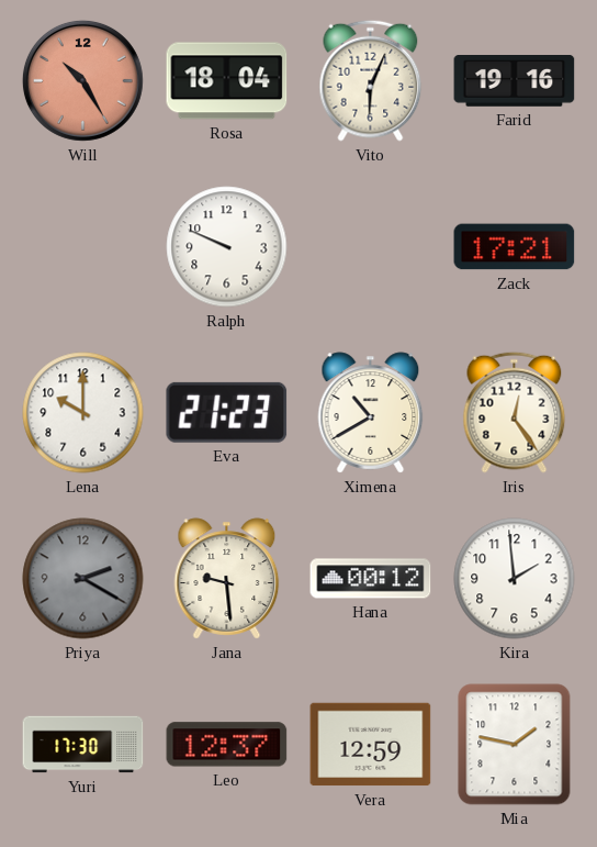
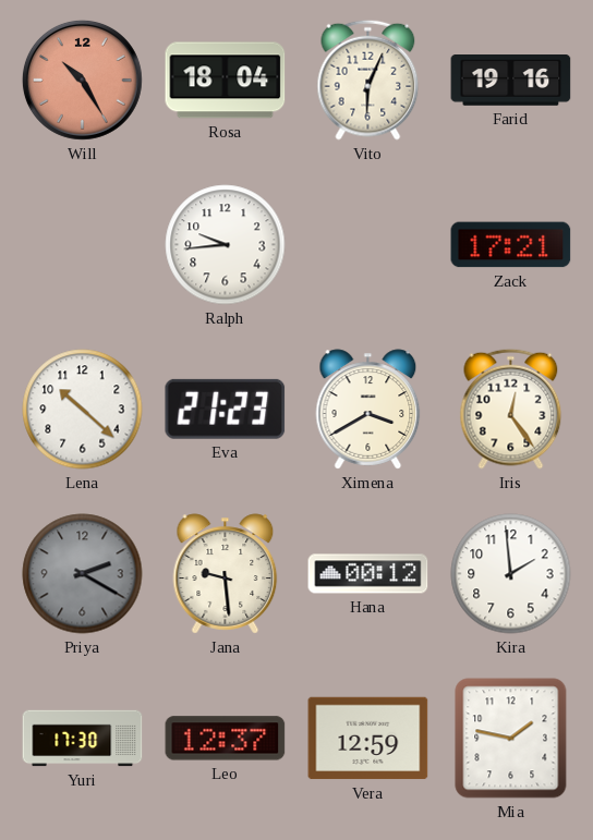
Ralph: 9:49 -> 9:44
Lena: 10:00 -> 10:22
Ximena: 10:40 -> 3:40
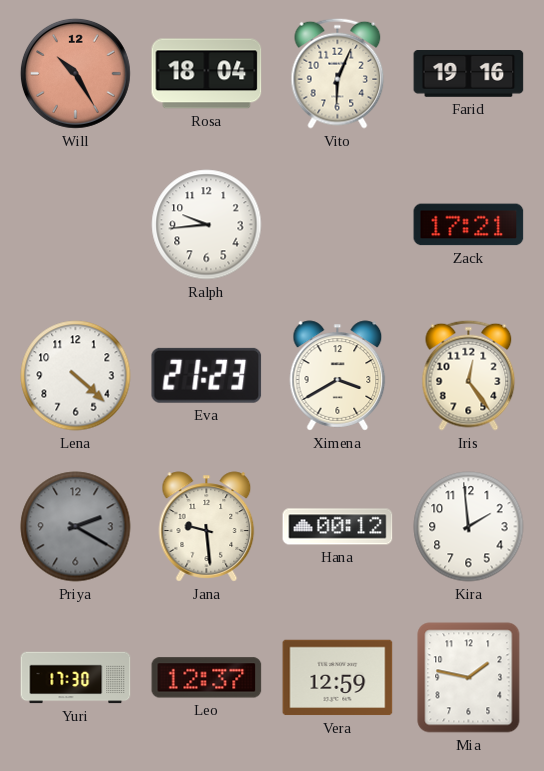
Lena: 10:22 -> 4:22
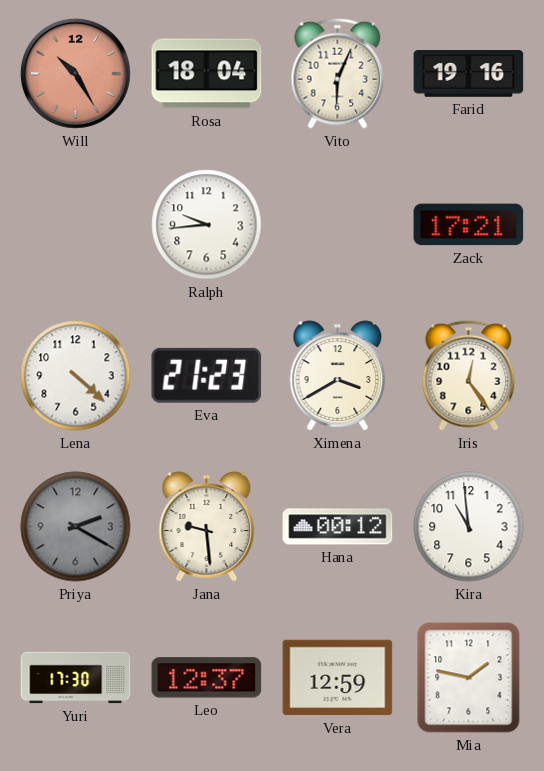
Kira: 1:59 -> 10:59
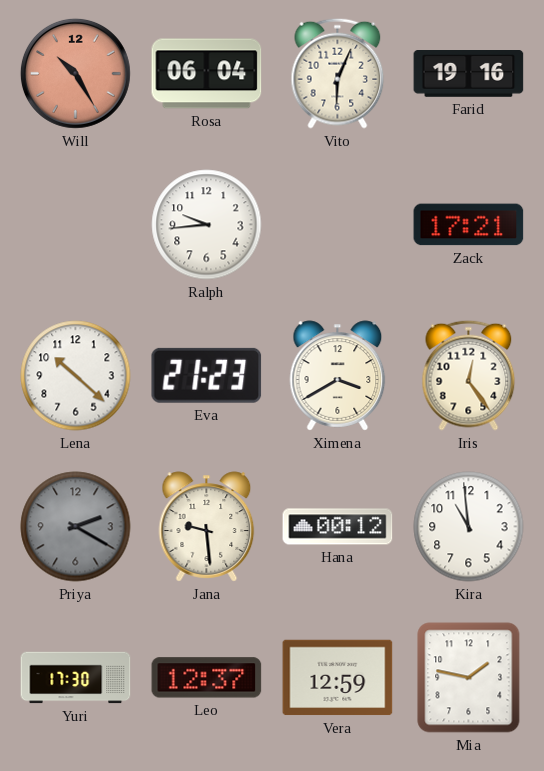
Rosa: 18:04 -> 06:04
Lena: 4:22 -> 10:22
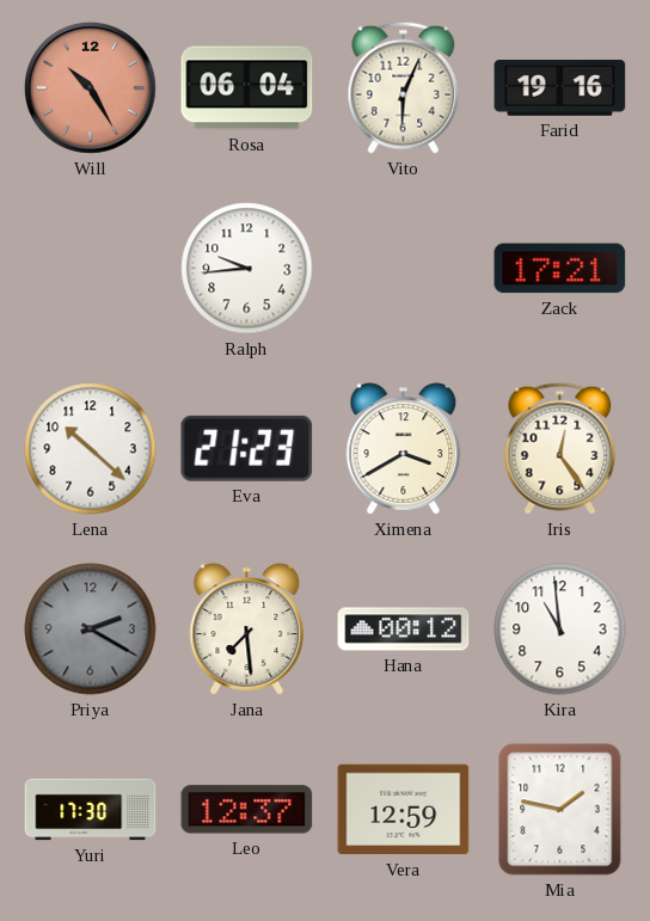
Jana: 9:29 -> 7:29
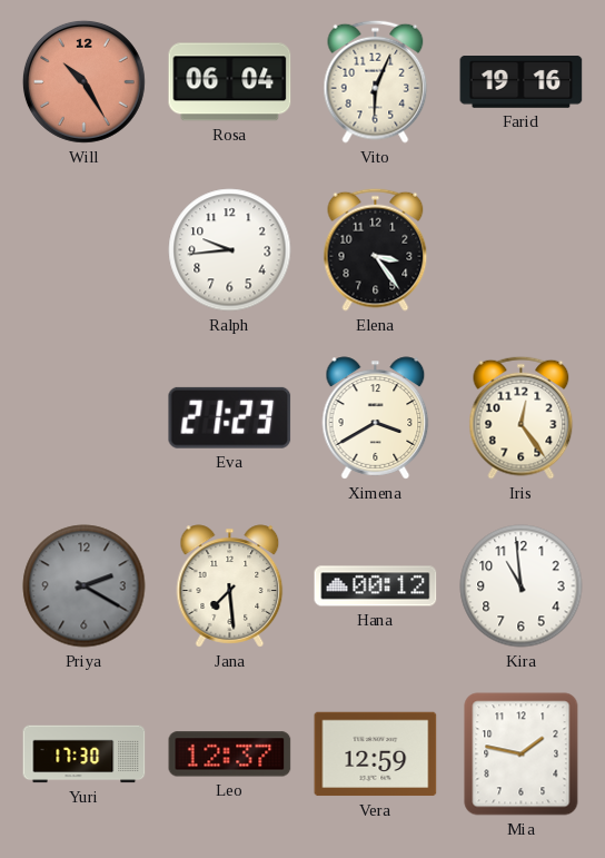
Elena: none -> 3:24
Zack: 17:21 -> none
Lena: 10:22 -> none
